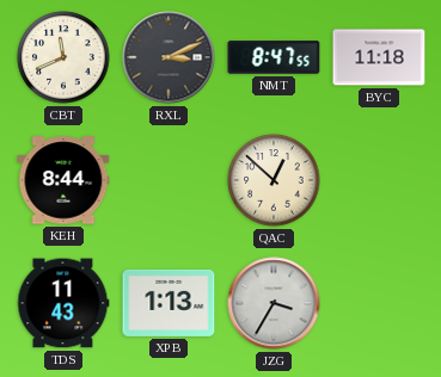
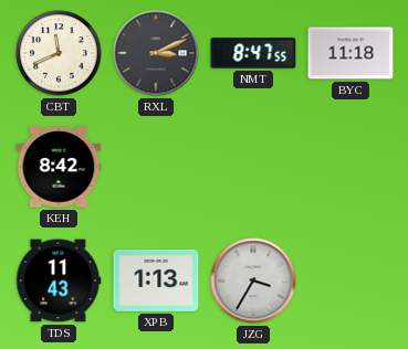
KEH: 8:44 -> 8:42
QAC: 12:52 -> none
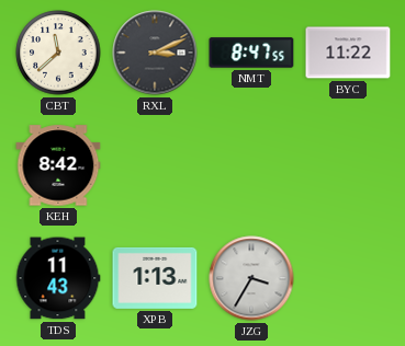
CBT: 11:41 -> 11:38
BYC: 11:18 -> 11:22
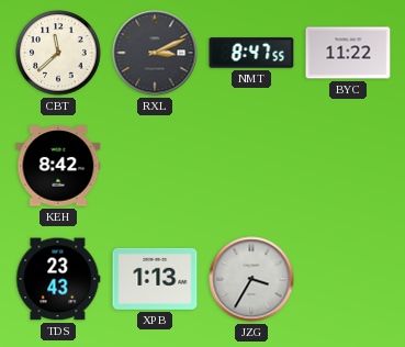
TDS: 11:43 -> 23:43
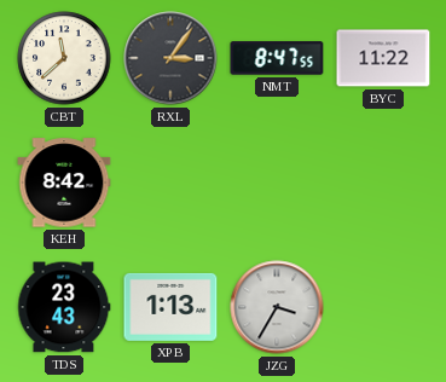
RXL: 3:11 -> 3:06
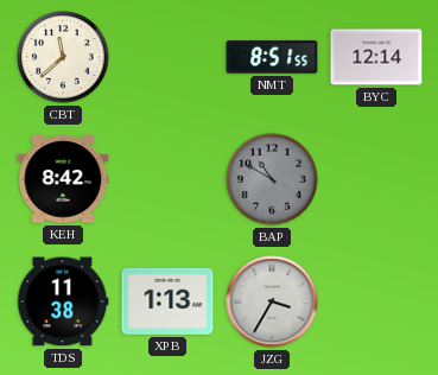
RXL: 3:06 -> none
NMT: 8:47 -> 8:51
BYC: 11:22 -> 12:14
BAP: none -> 10:50
TDS: 23:43 -> 11:38
